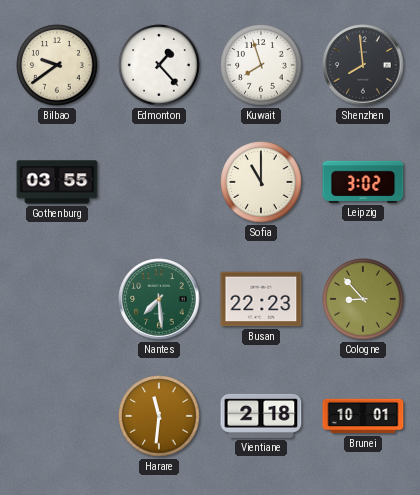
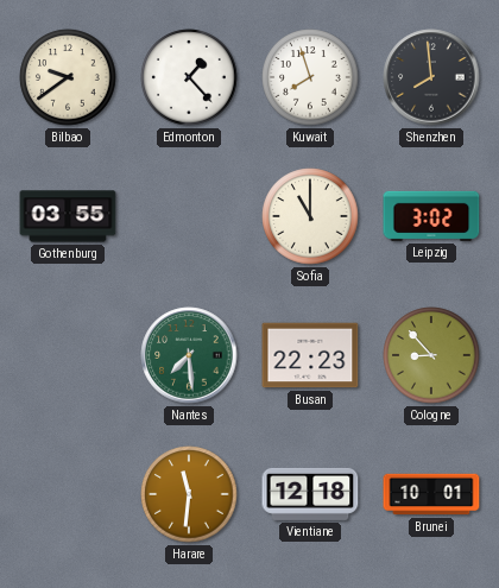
Vientiane: 2:18 -> 12:18
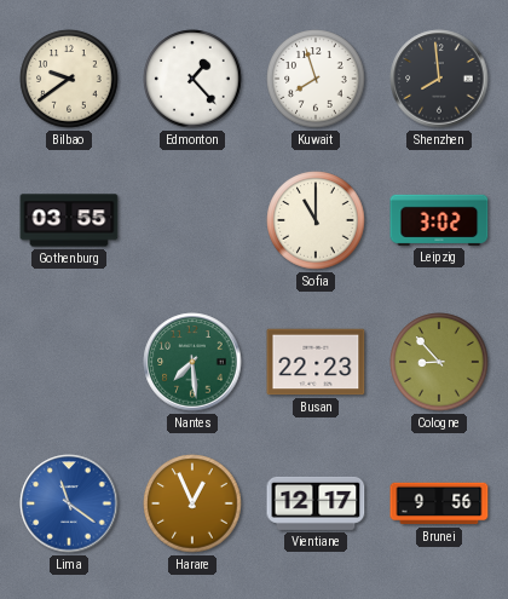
Lima: none -> 11:21
Harare: 11:31 -> 12:56
Vientiane: 12:18 -> 12:17
Brunei: 10:01 -> 9:56
